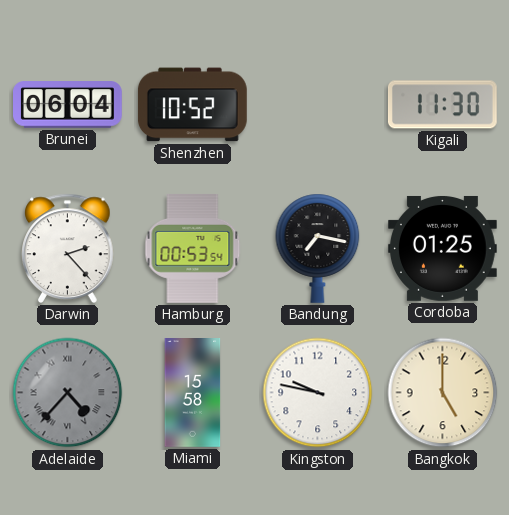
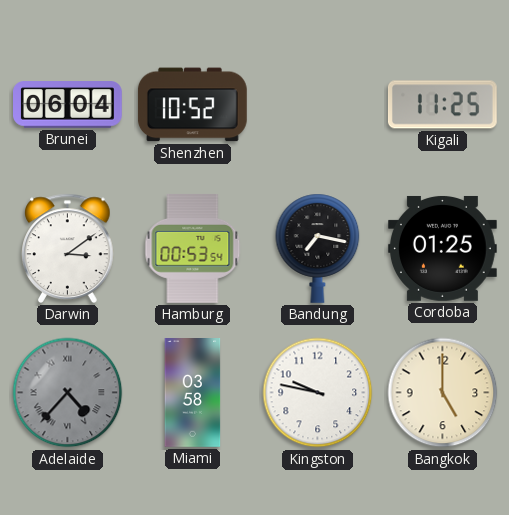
Kigali: 11:30 -> 11:25
Darwin: 2:23 -> 3:09
Miami: 15:58 -> 03:58
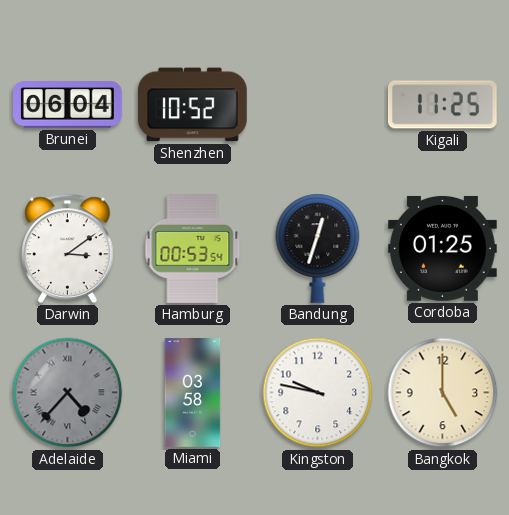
Bandung: 7:17 -> 12:33
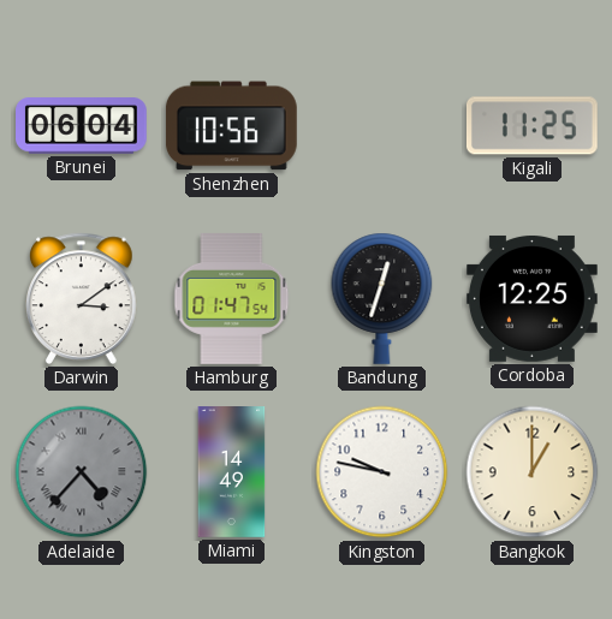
Shenzhen: 10:52 -> 10:56
Hamburg: 00:53 -> 01:47
Cordoba: 01:25 -> 12:25
Miami: 03:58 -> 14:49
Bangkok: 5:00 -> 1:00
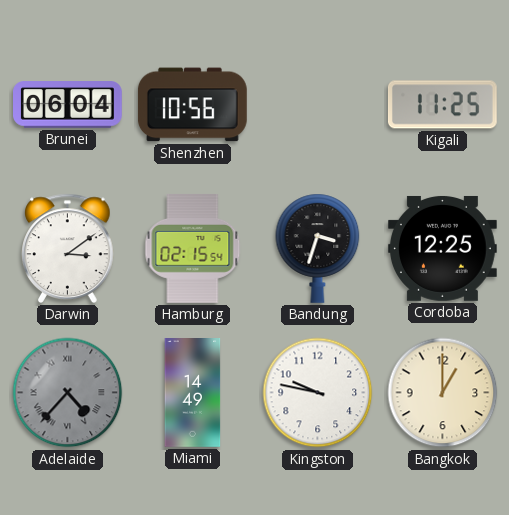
Hamburg: 01:47 -> 02:15
Bandung: 12:33 -> 3:33
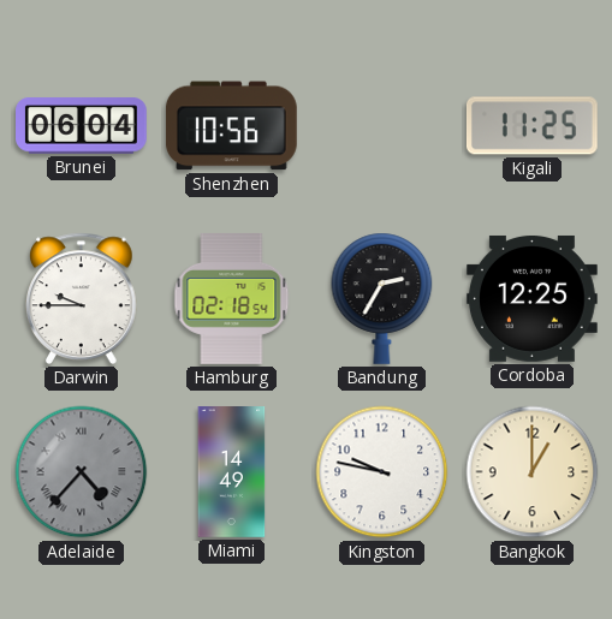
Darwin: 3:09 -> 9:45
Hamburg: 02:15 -> 02:18
Bandung: 3:33 -> 2:35
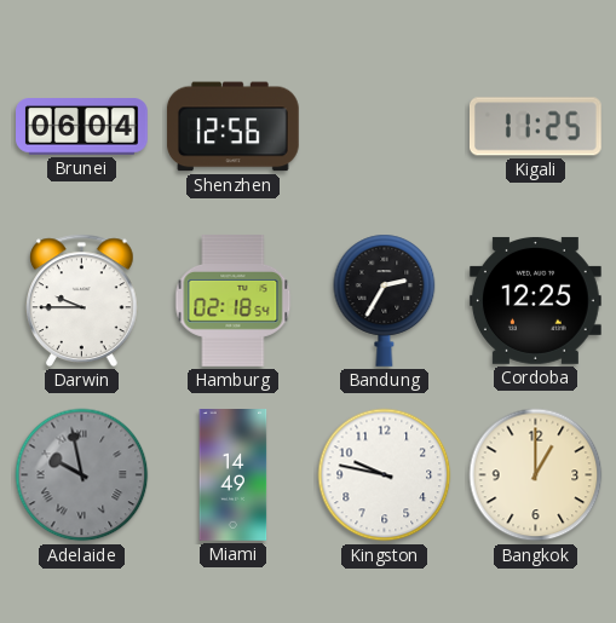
Shenzhen: 10:56 -> 12:56
Adelaide: 4:37 -> 9:58
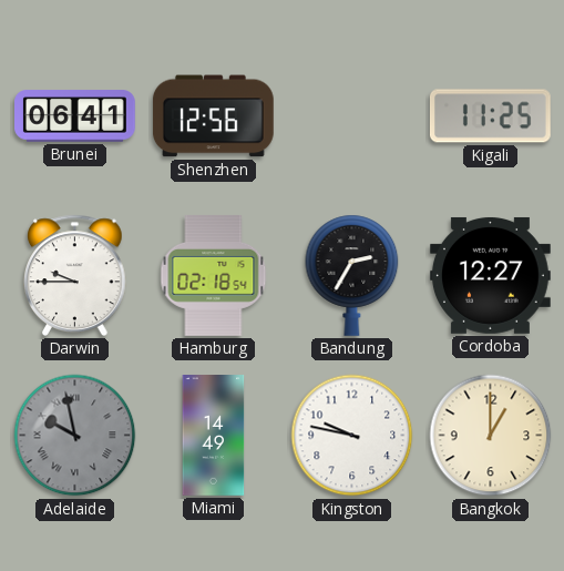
Brunei: 06:04 -> 06:41
Cordoba: 12:25 -> 12:27
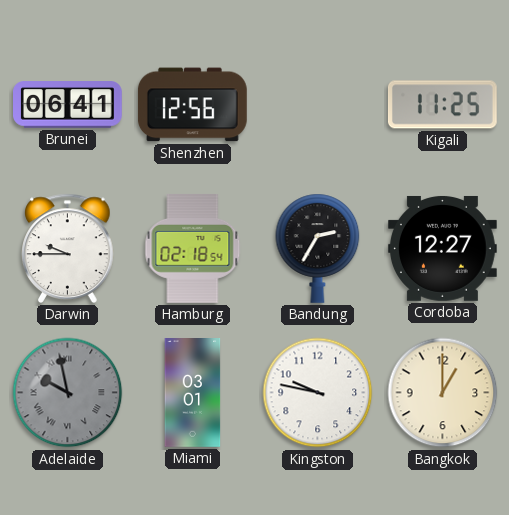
Miami: 14:49 -> 03:01
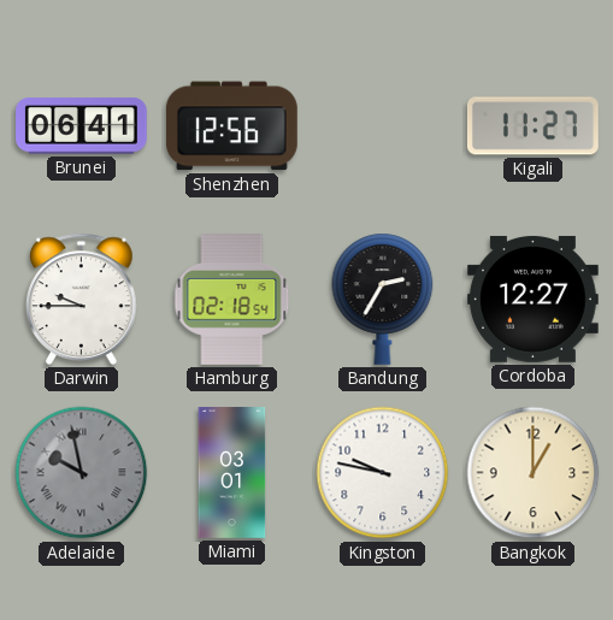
Kigali: 11:25 -> 11:27
